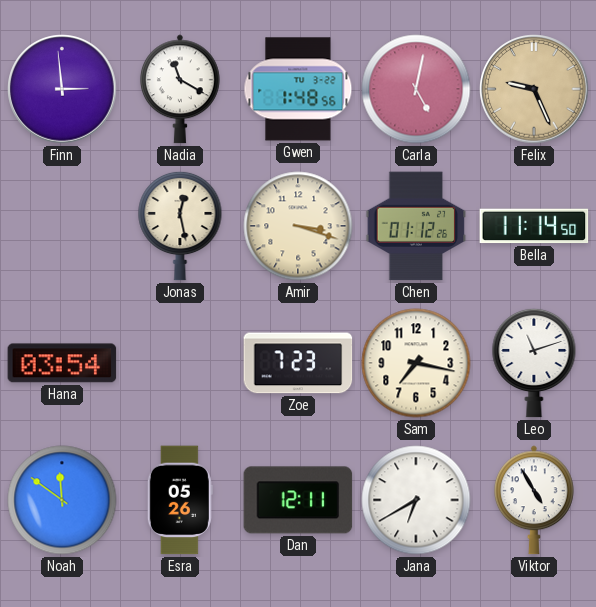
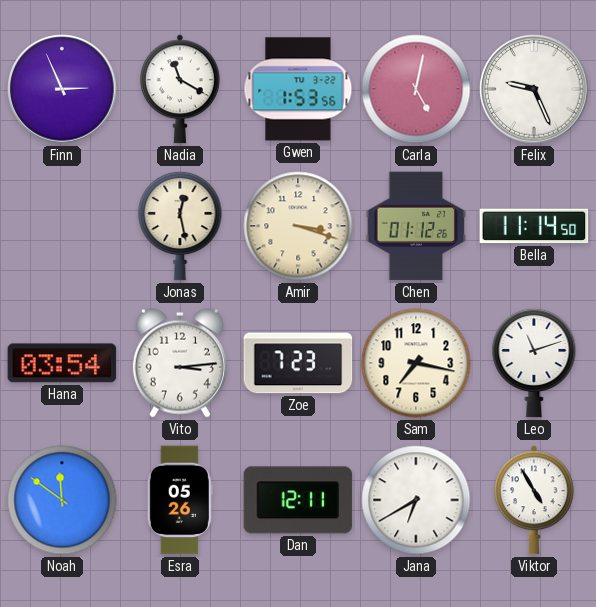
Finn: 2:59 -> 2:56
Gwen: 1:48 -> 1:53
Felix dial: champagne -> white
Vito: none -> 3:14
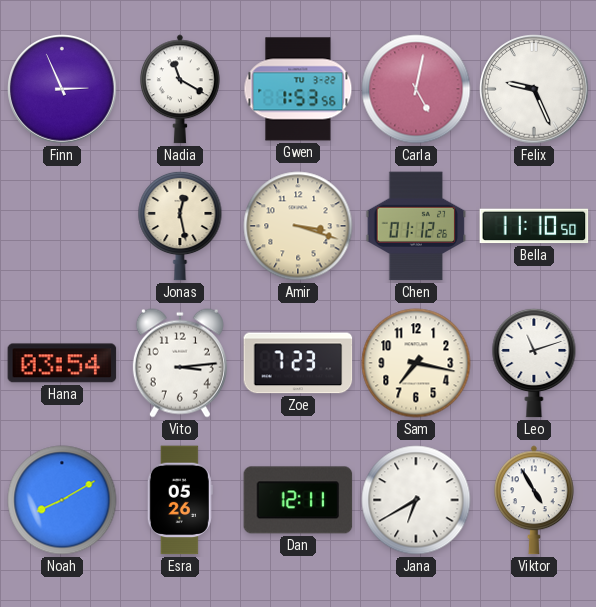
Bella: 11:14 -> 11:10
Noah: 11:51 -> 8:10
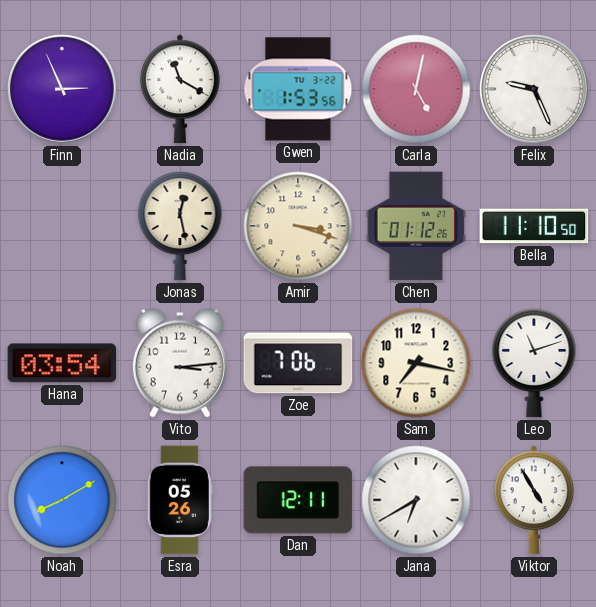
Zoe: 7:23 -> 7:06
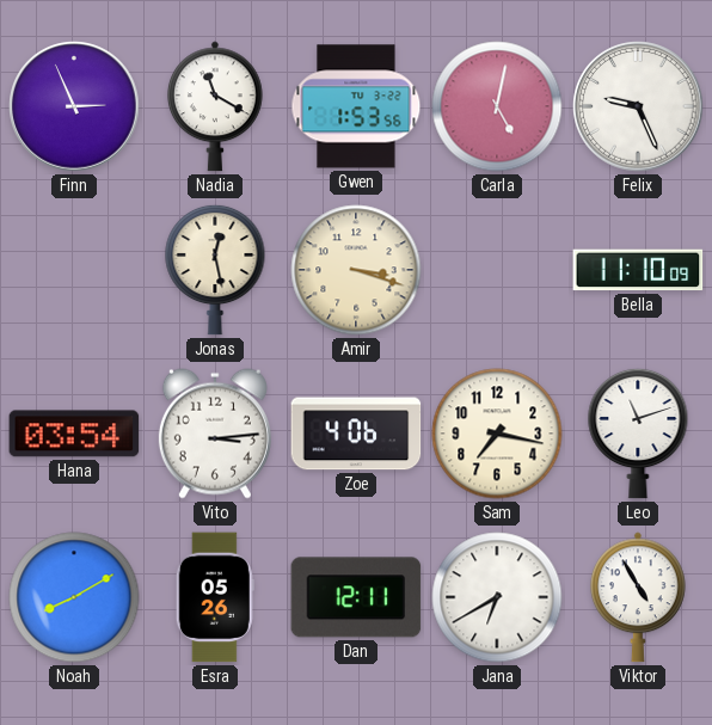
Chen: 01:12 -> none
Bella: 11:10:50 -> 11:10:09
Zoe: 7:06 -> 4:06
